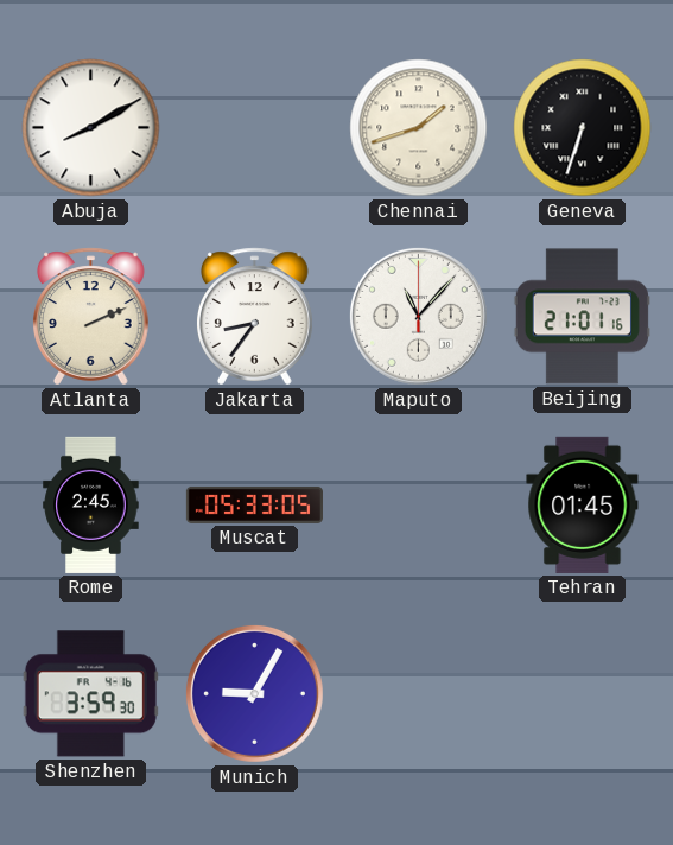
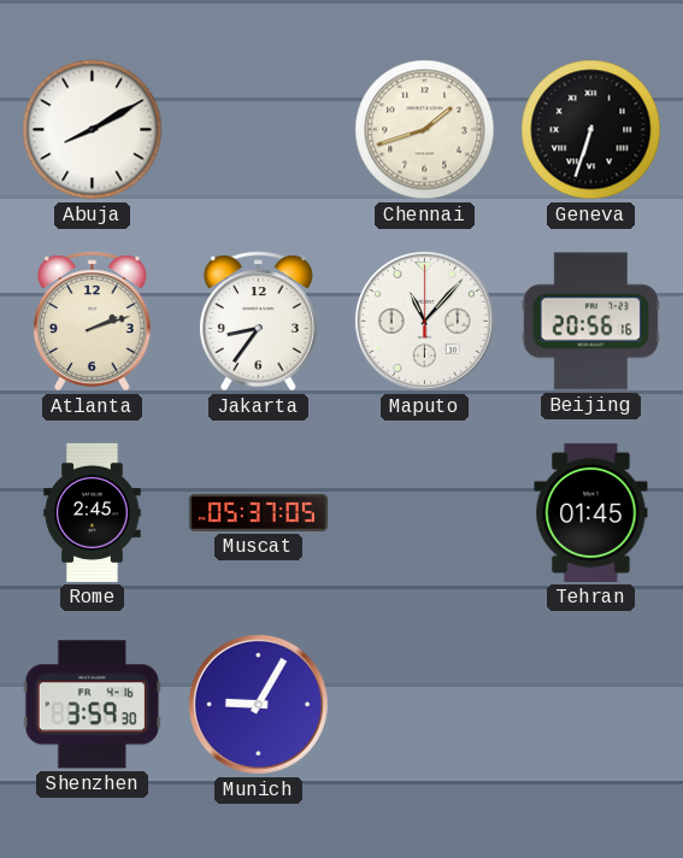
Atlanta: 2:11 -> 2:12
Beijing: 21:01 -> 20:56
Muscat: 05:33 -> 05:37
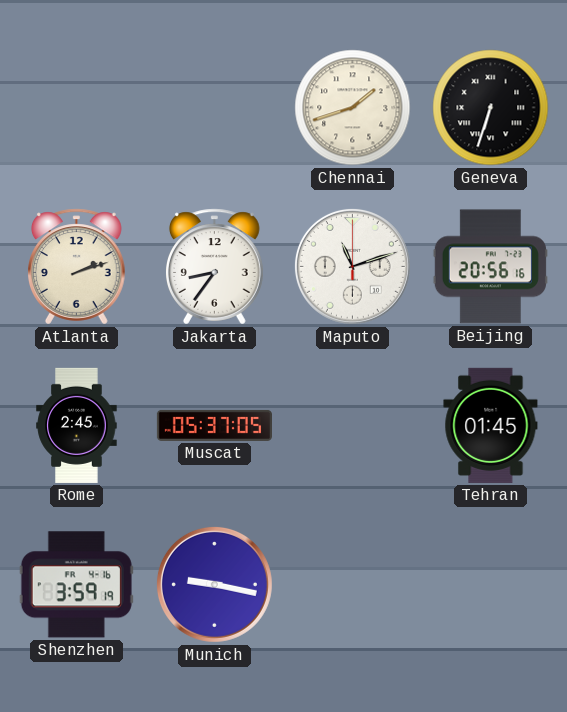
Abuja: 8:10 -> none
Maputo: 11:07 -> 11:12
Shenzhen: 3:59:30 -> 3:59:19
Munich: 9:05 -> 9:17
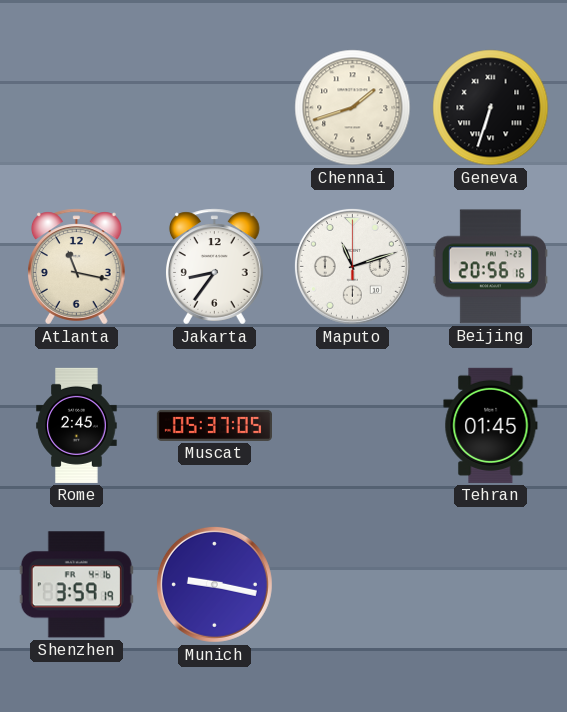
Atlanta: 2:12 -> 11:17
